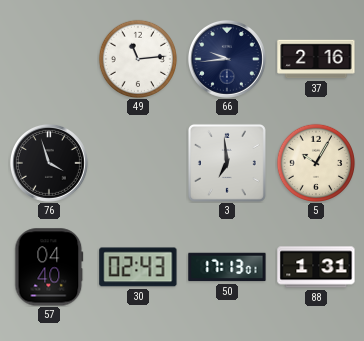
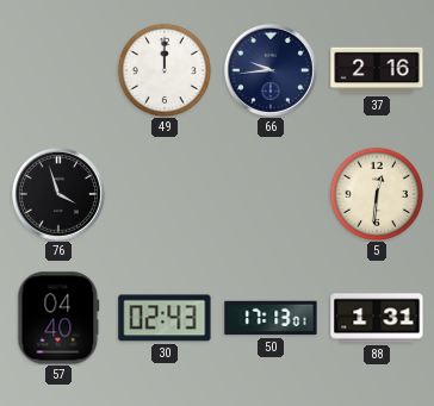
49: 11:14 -> 12:00
3: 6:59 -> none
5: 10:05 -> 12:31
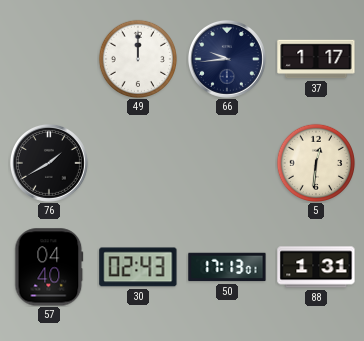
37: 2:16 -> 1:17
76: 3:57 -> 1:40
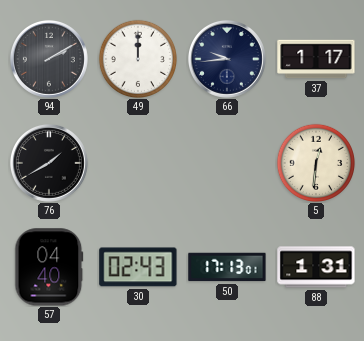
94: none -> 2:10
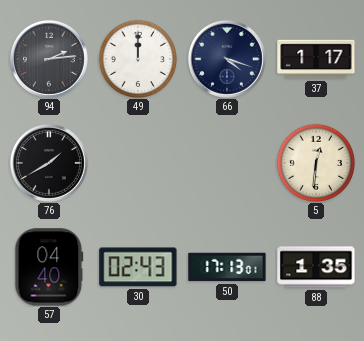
94: 2:10 -> 2:14
66: 9:44 -> 4:18
88: 1:31 -> 1:35
